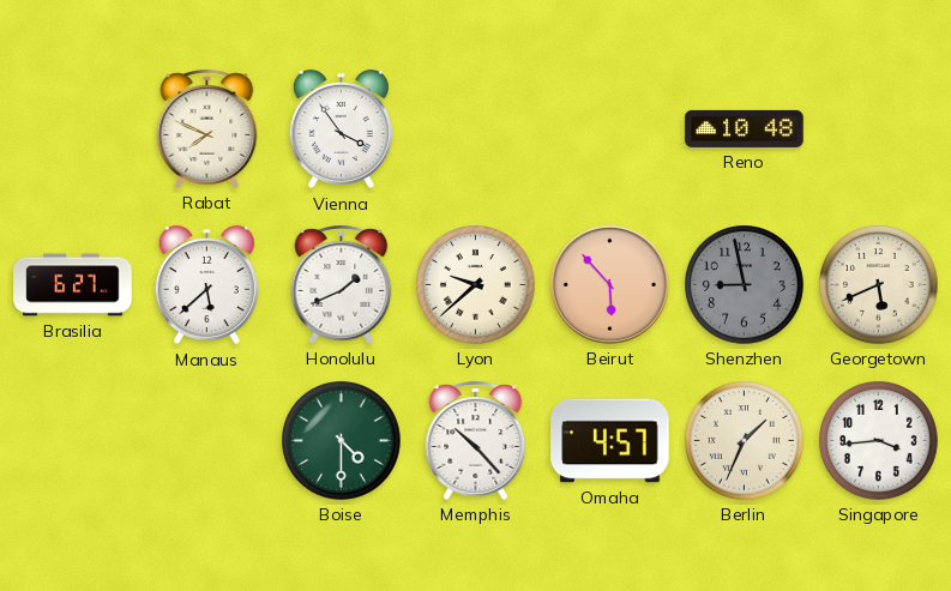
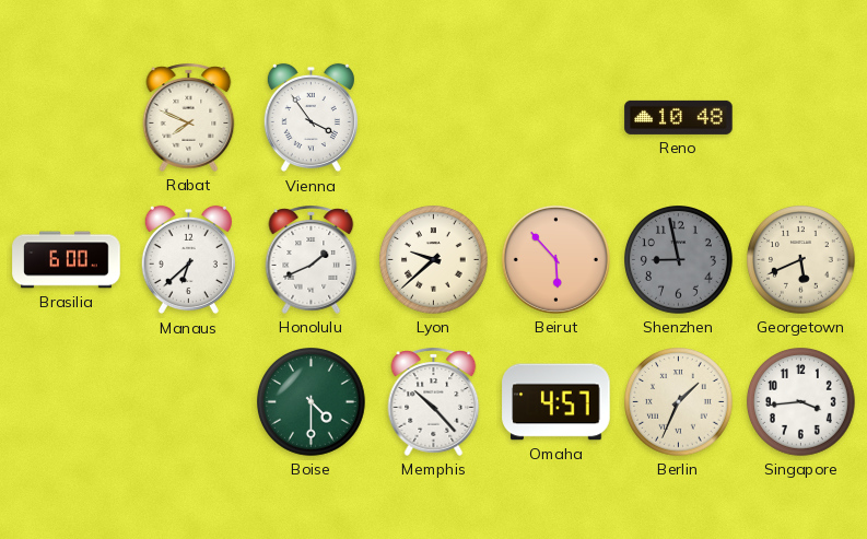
Brasilia: 6:27 -> 6:00
Manaus: 5:38 -> 6:38
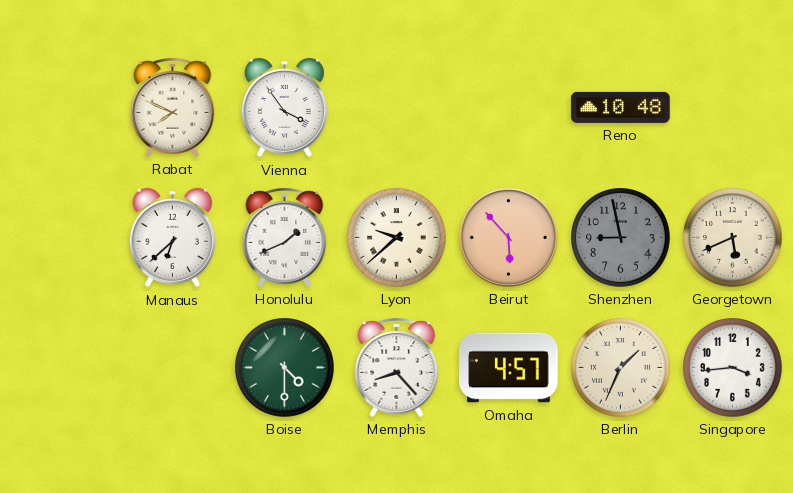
Brasilia: 6:00 -> none
Memphis: 10:23 -> 8:23
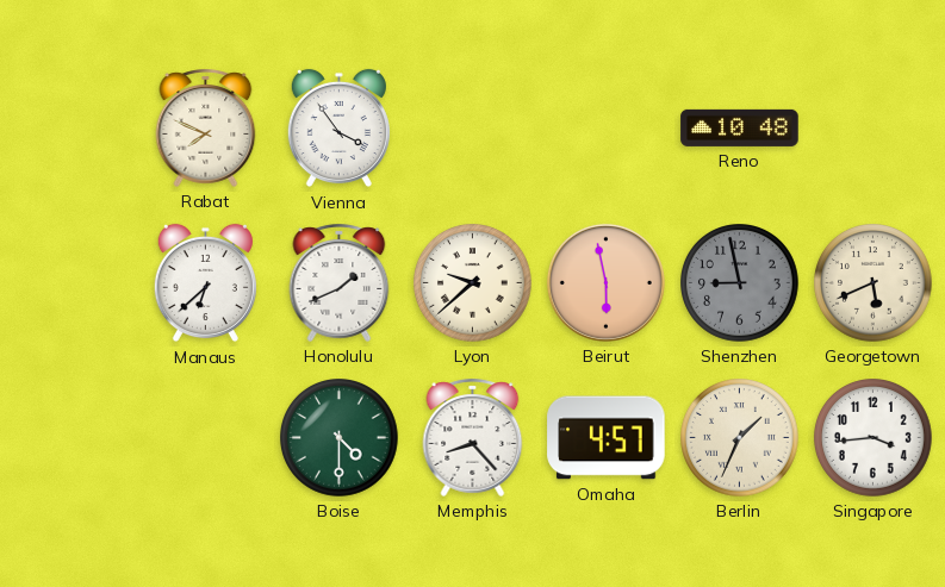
Beirut: 5:53 -> 5:58
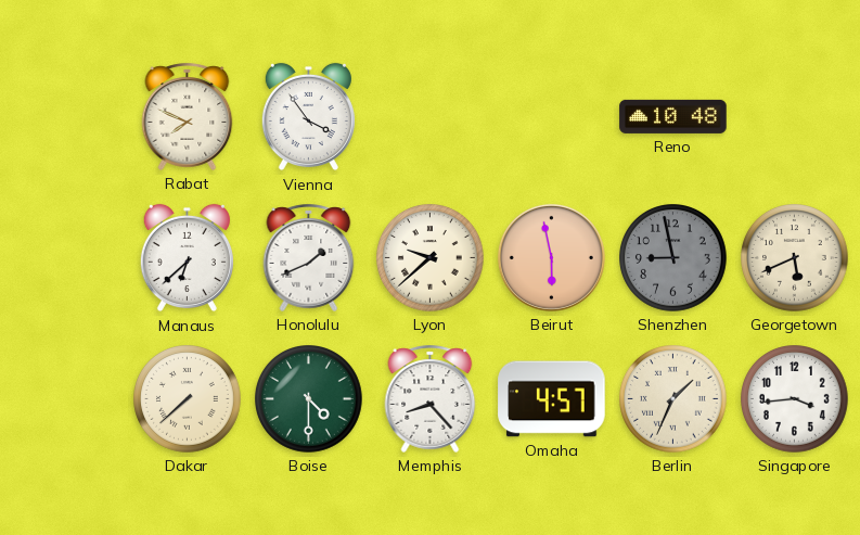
Dakar: none -> 7:38
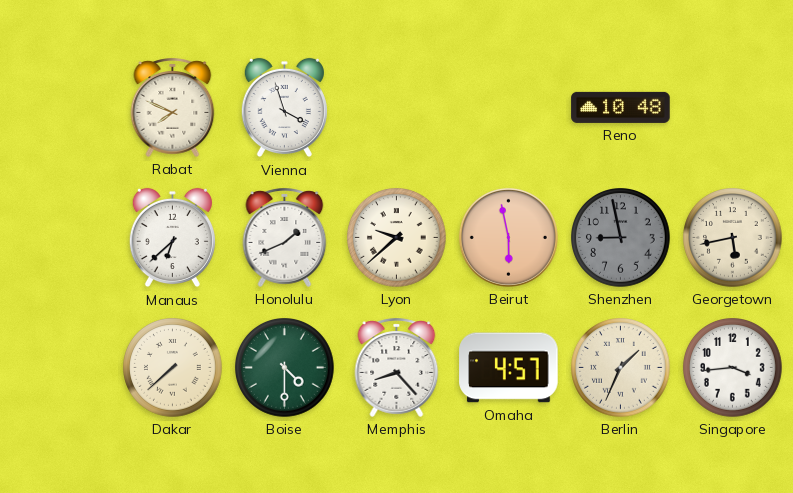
Vienna: 3:54 -> 3:57
Georgetown: 5:41 -> 5:43
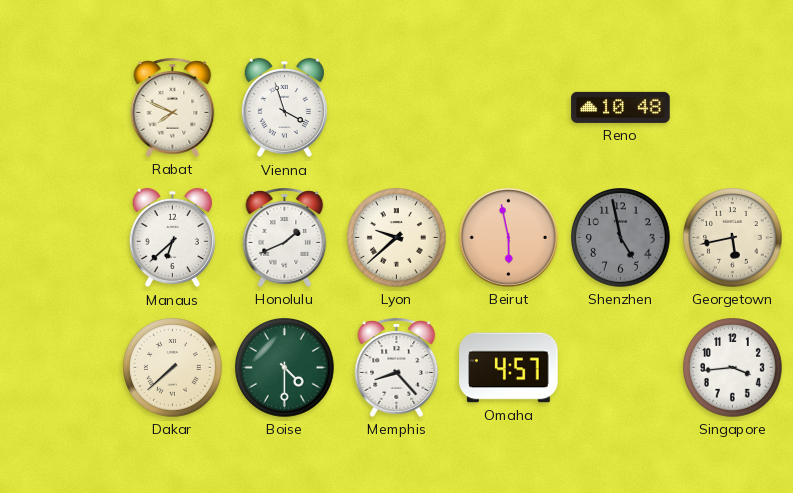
Shenzhen: 8:58 -> 4:58
Berlin: 1:34 -> none
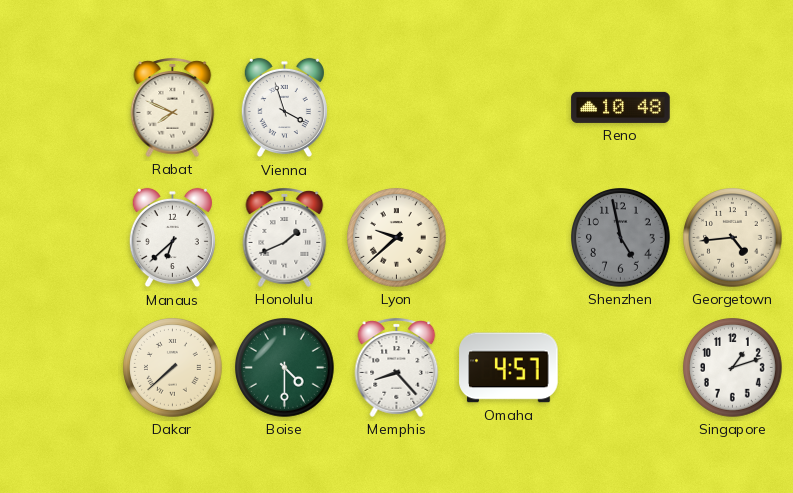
Beirut: 5:58 -> none
Georgetown: 5:43 -> 4:44
Singapore: 3:44 -> 1:12
